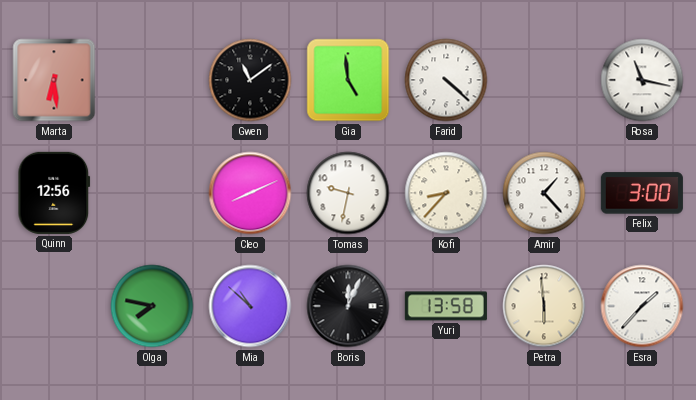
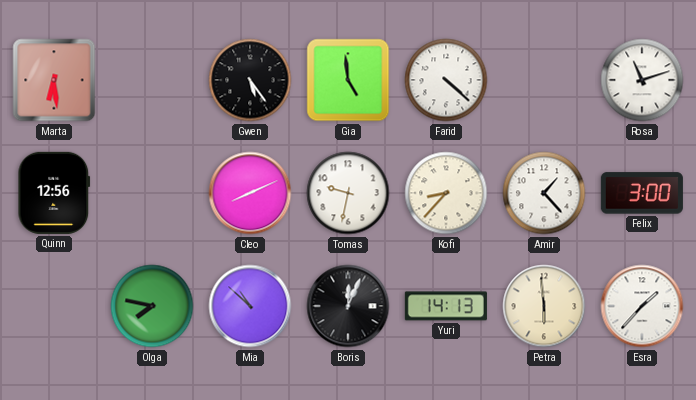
Gwen: 11:09 -> 5:24
Rosa: 11:17 -> 11:12
Yuri: 13:58 -> 14:13
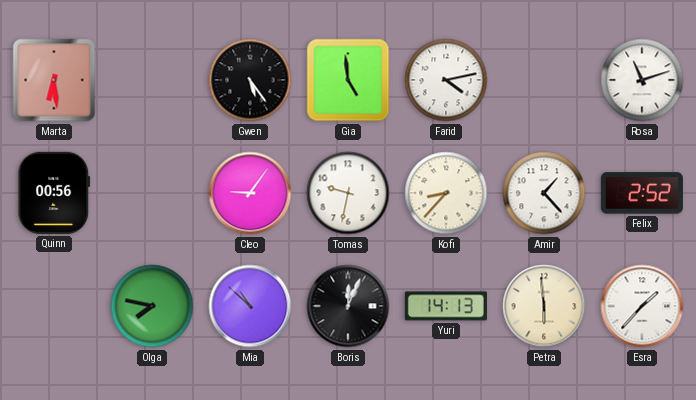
Farid: 4:22 -> 4:13
Quinn: 12:56 -> 00:56
Cleo: 8:11 -> 9:06
Felix: 3:00 -> 2:52
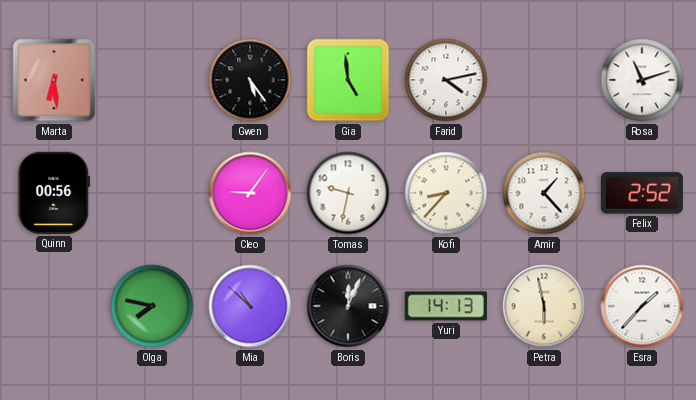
Petra: 5:59 -> 5:58
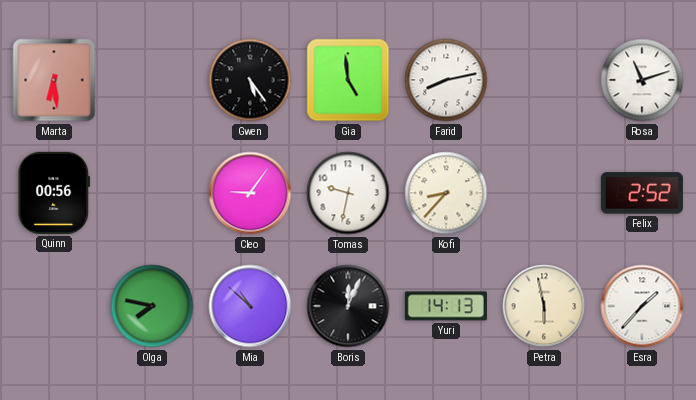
Farid: 4:13 -> 8:13
Amir: 1:23 -> none
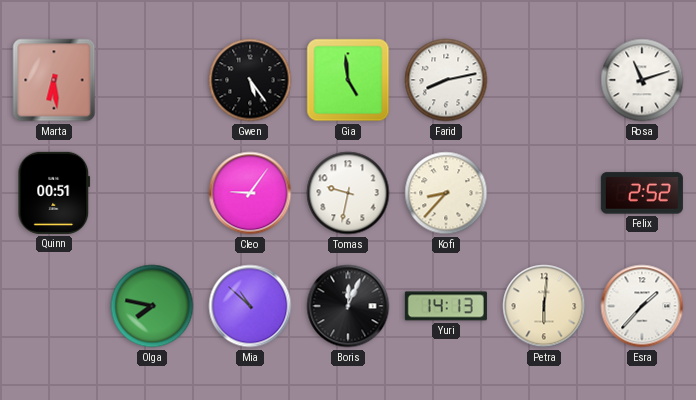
Quinn: 00:56 -> 00:51
Petra: 5:58 -> 6:01
